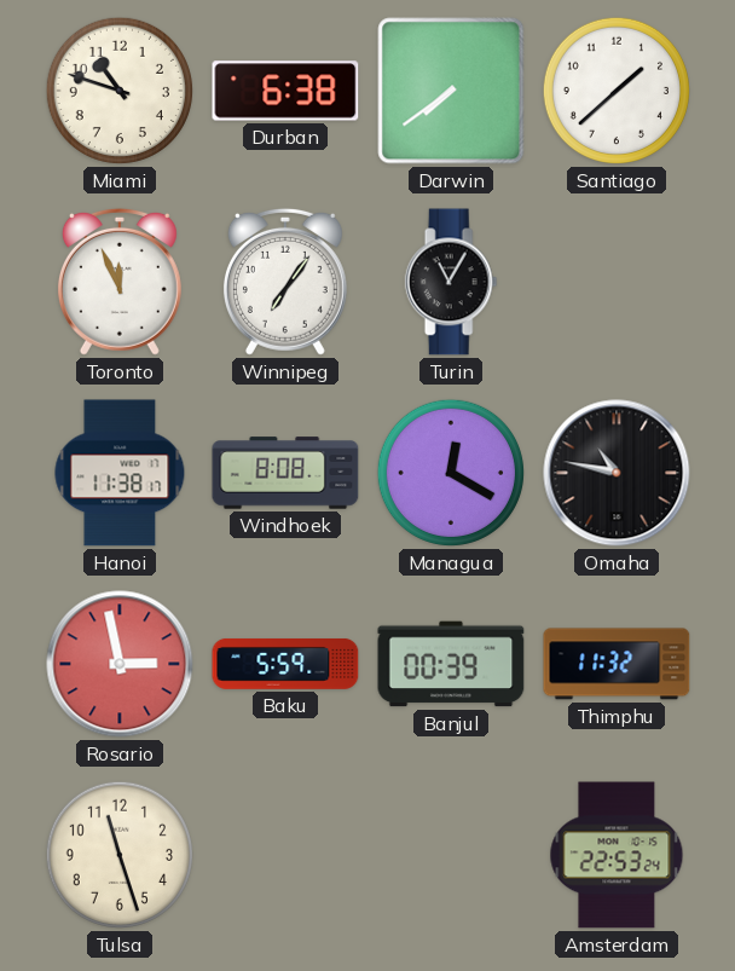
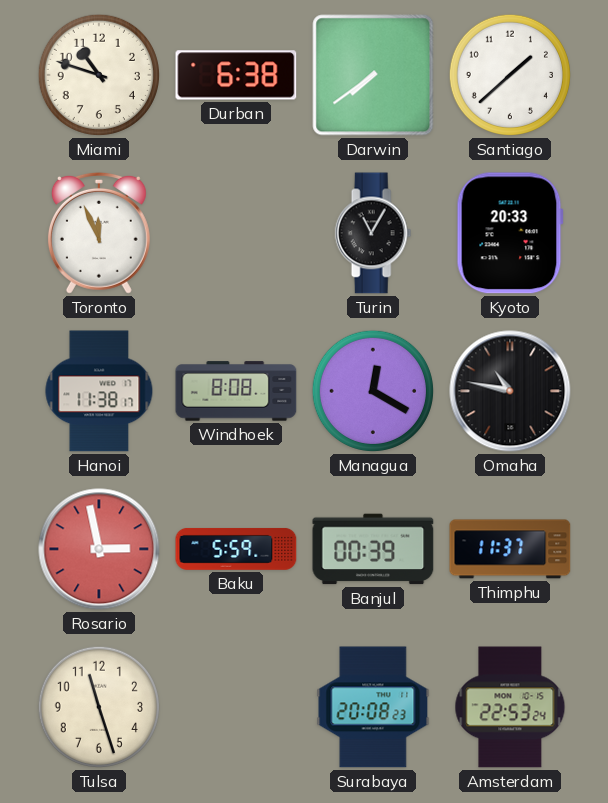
Winnipeg: 7:06 -> none
Kyoto: none -> 20:33
Thimphu: 11:32 -> 11:37
Surabaya: none -> 20:08
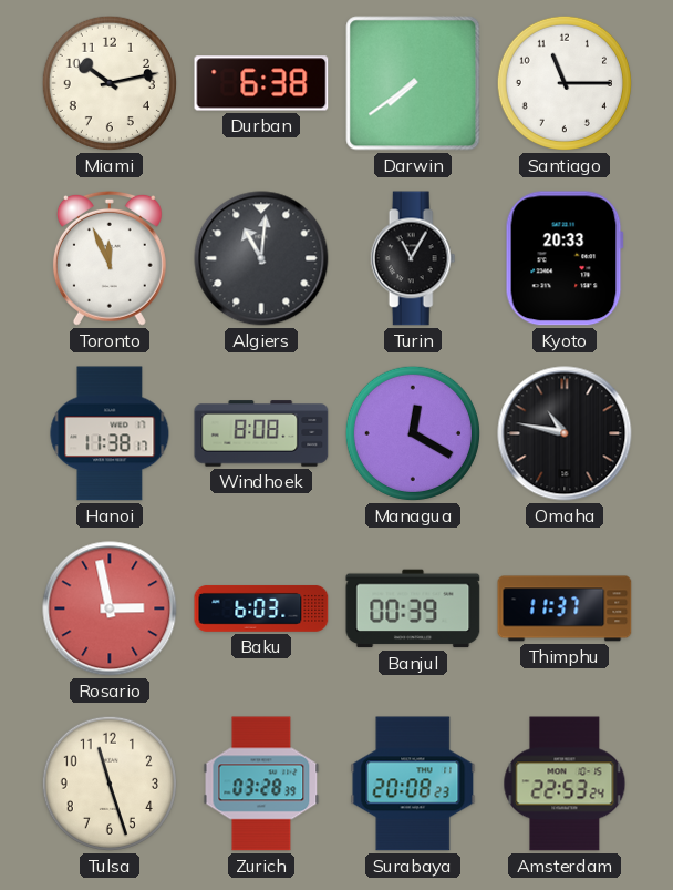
Miami: 10:48 -> 10:13
Santiago: 1:38 -> 11:15
Algiers: none -> 11:01
Baku: 5:59 -> 6:03
Zurich: none -> 03:28
